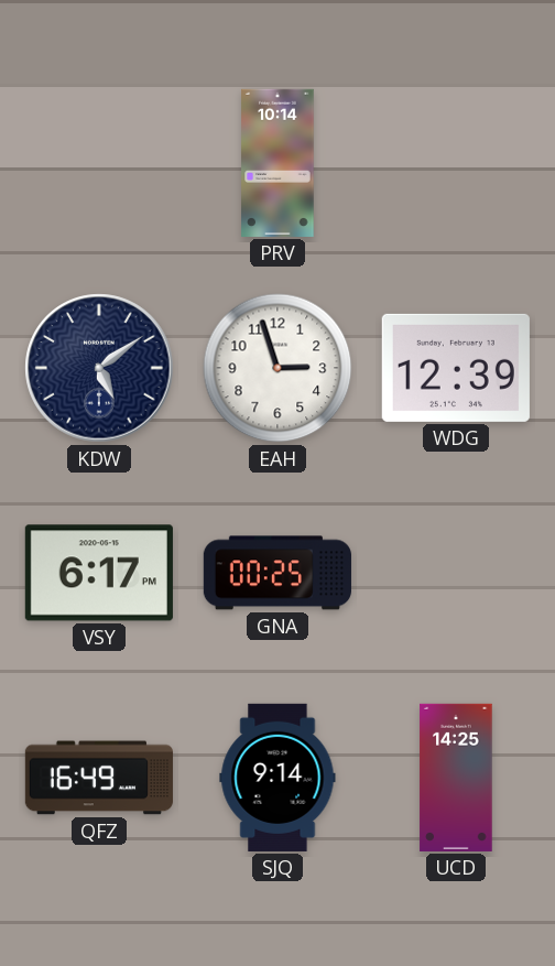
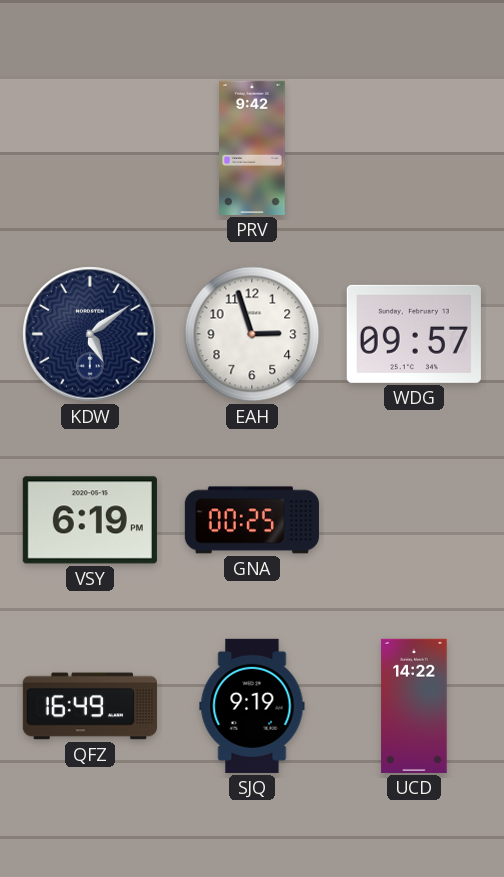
PRV: 10:14 -> 9:42
WDG: 12:39 -> 09:57
VSY: 6:17 -> 6:19
SJQ: 9:14 -> 9:19
UCD: 14:25 -> 14:22
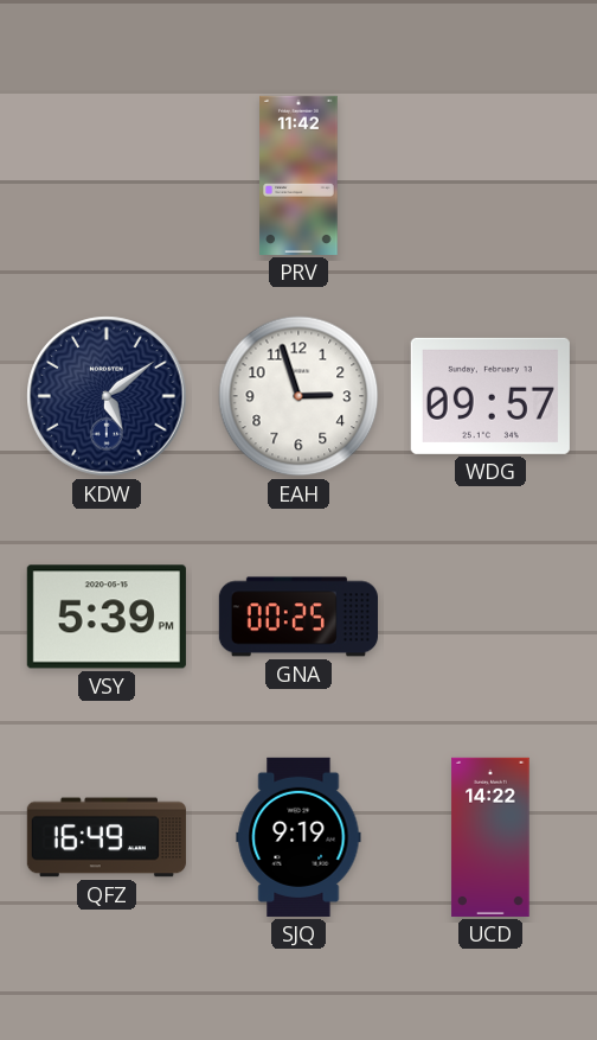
PRV: 9:42 -> 11:42
VSY: 6:19 -> 5:39
